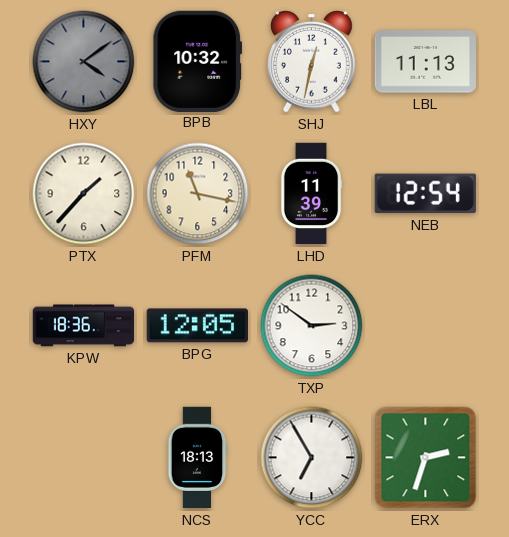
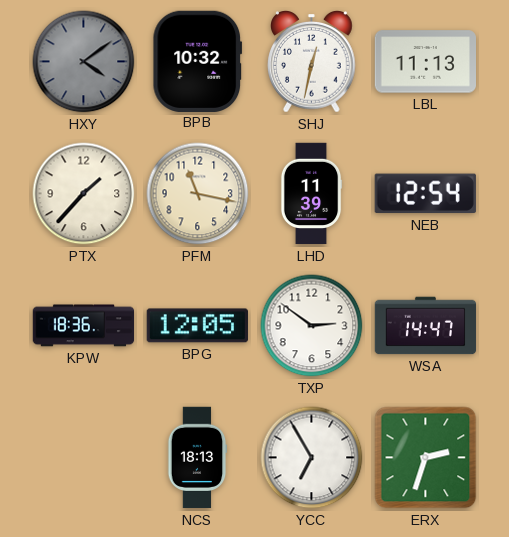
WSA: none -> 14:47
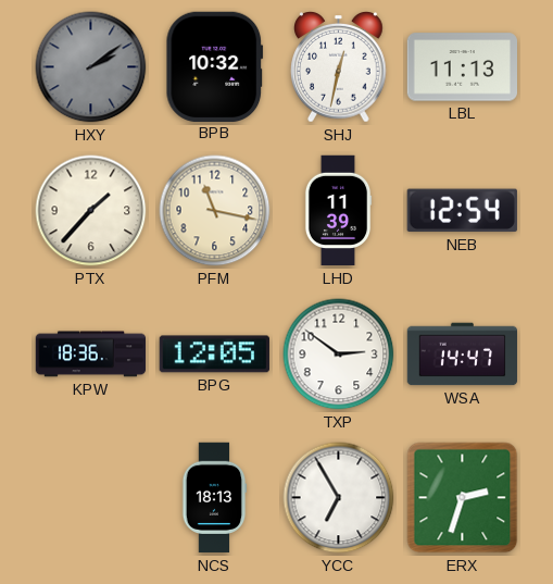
HXY: 4:09 -> 2:09
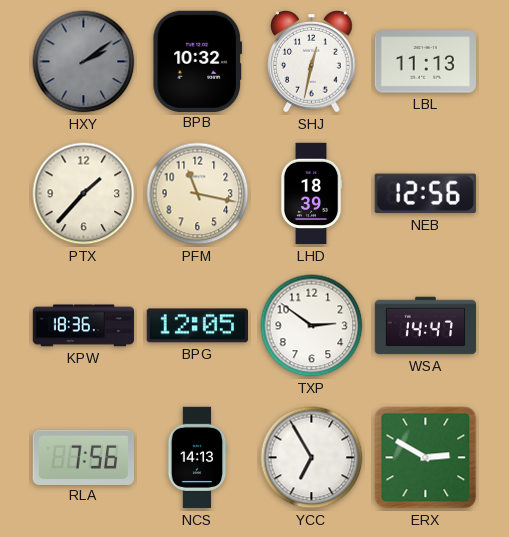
LHD: 11:39 -> 18:39
NEB: 12:54 -> 12:56
RLA: none -> 7:56
NCS: 18:13 -> 14:13
ERX: 2:33 -> 2:50
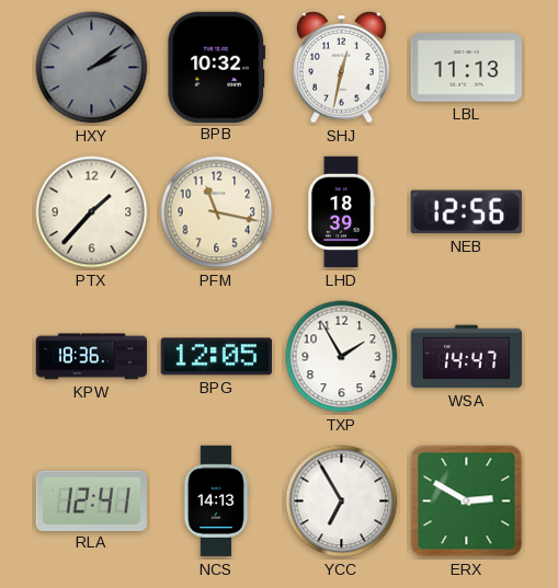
TXP: 2:51 -> 1:55
RLA: 7:56 -> 12:41
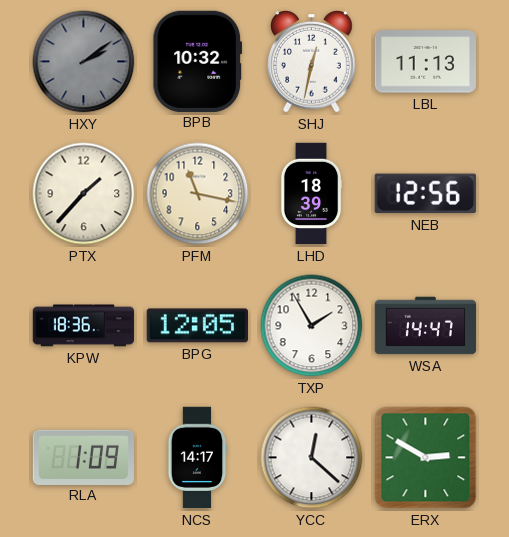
RLA: 12:41 -> 1:09
NCS: 14:13 -> 14:17
YCC: 6:55 -> 12:22
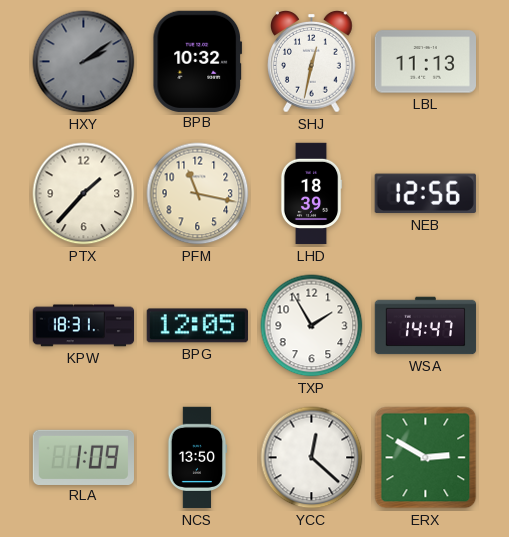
KPW: 18:36 -> 18:31
NCS: 14:17 -> 13:50
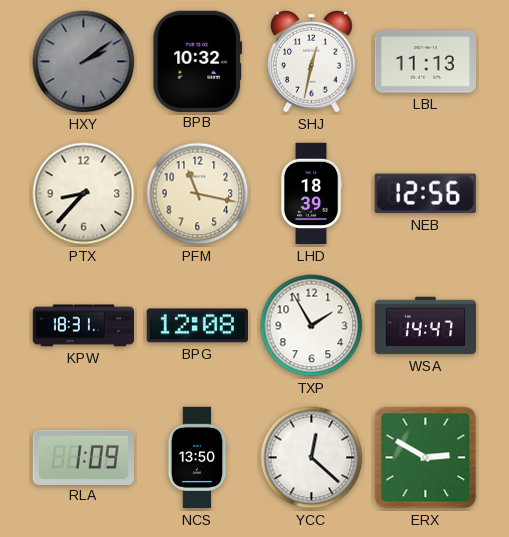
PTX: 1:37 -> 8:37
BPG: 12:05 -> 12:08
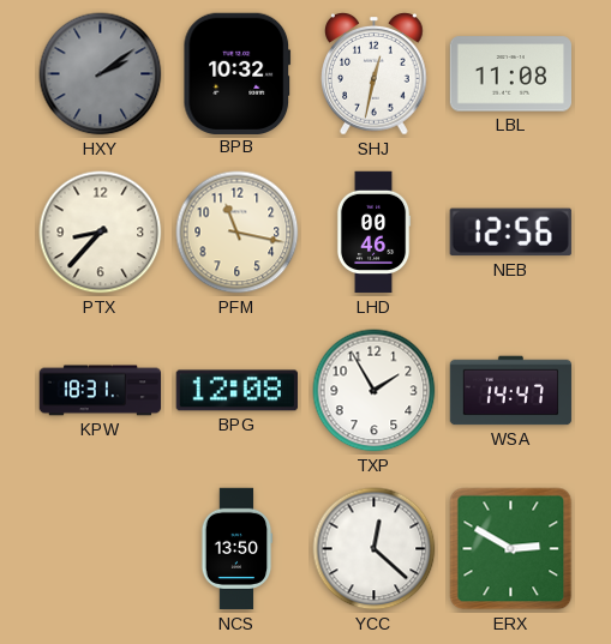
LBL: 11:13 -> 11:08
LHD: 18:39 -> 00:46
RLA: 1:09 -> none
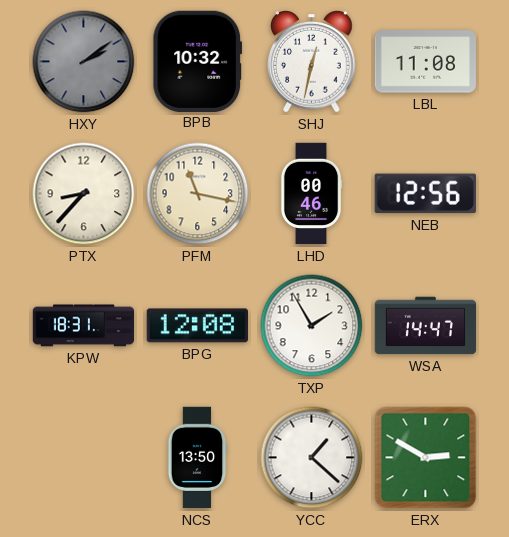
YCC: 12:22 -> 1:22
